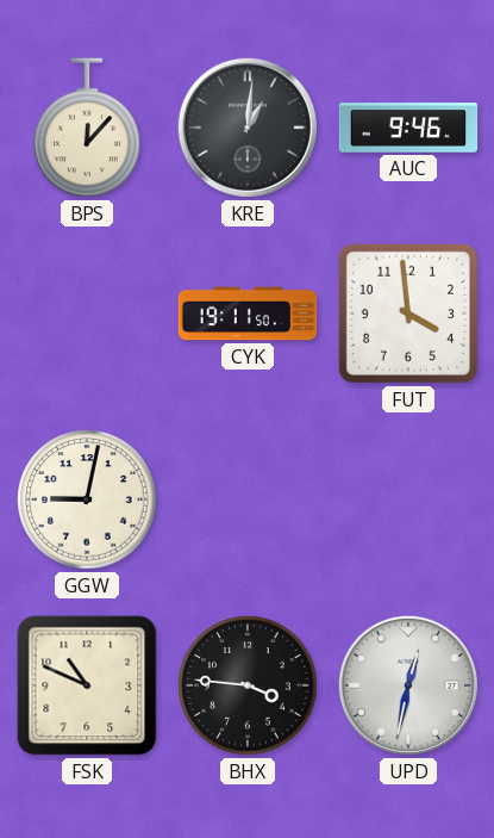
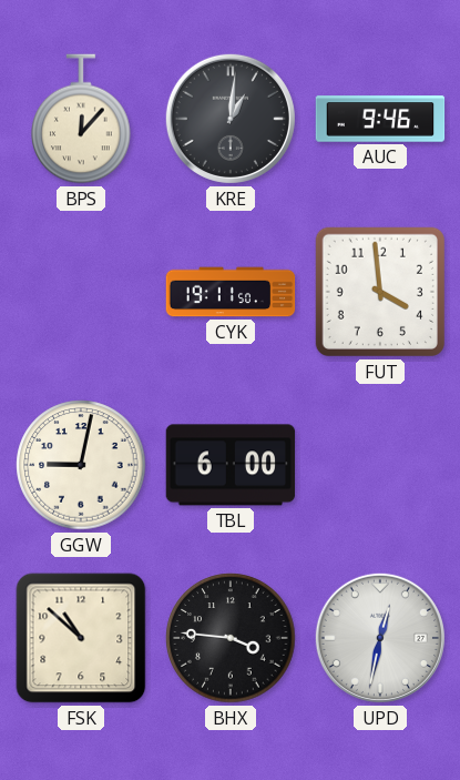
TBL: none -> 6:00
FSK: 10:49 -> 10:52
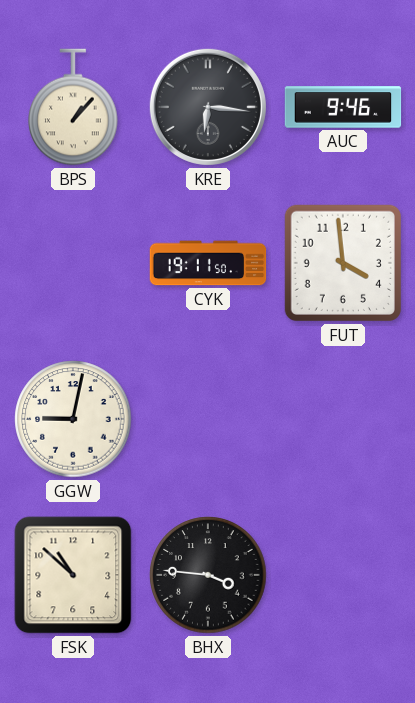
BPS: 12:07 -> 1:07
KRE: 1:01 -> 6:16
TBL: 6:00 -> none
UPD: 12:32 -> none
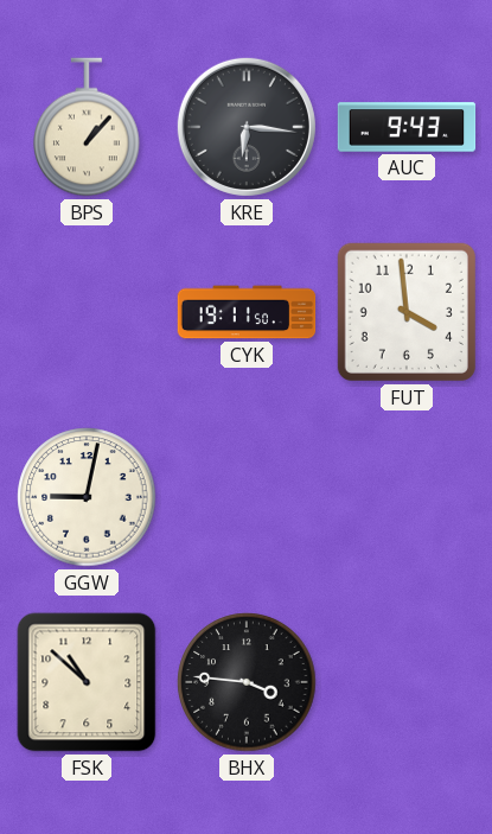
AUC: 9:46 -> 9:43
